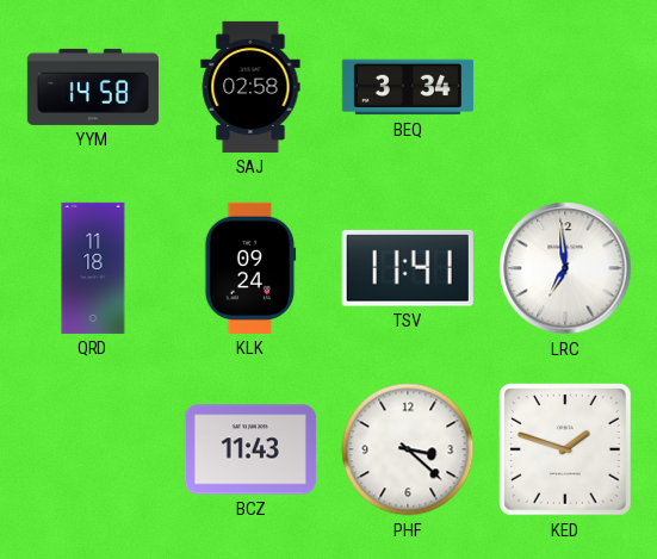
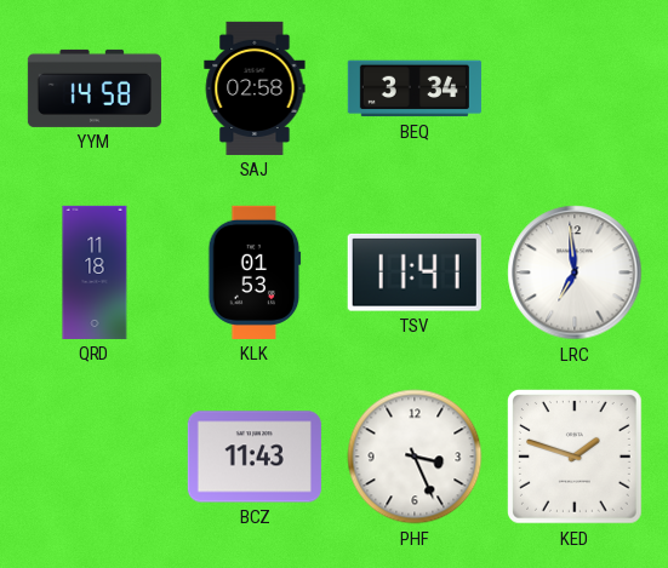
KLK: 09:24 -> 01:53
PHF: 3:22 -> 3:26
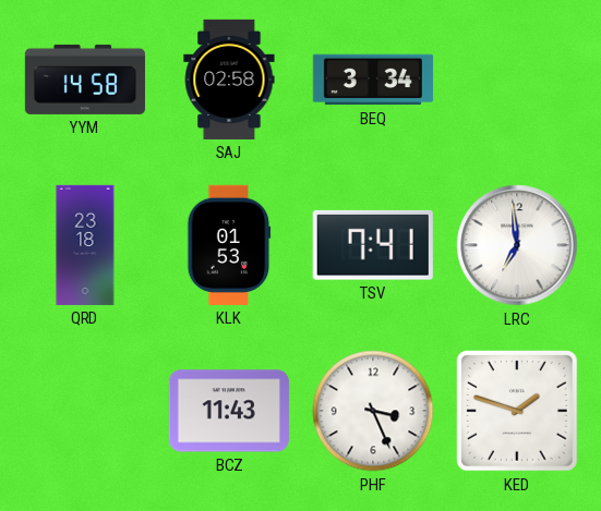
QRD: 11:18 -> 23:18
TSV: 11:41 -> 7:41
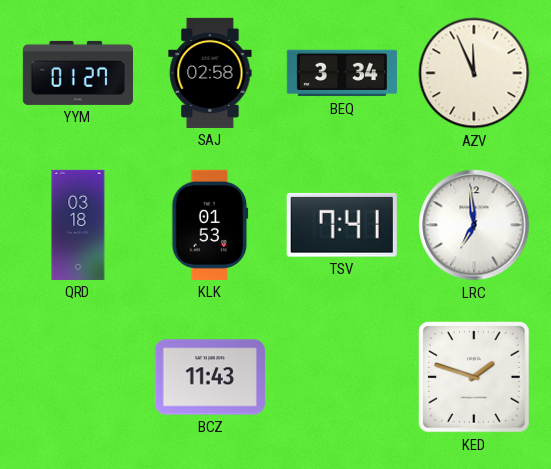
YYM: 14:58 -> 01:27
AZV: none -> 11:56
QRD: 23:18 -> 03:18
PHF: 3:26 -> none
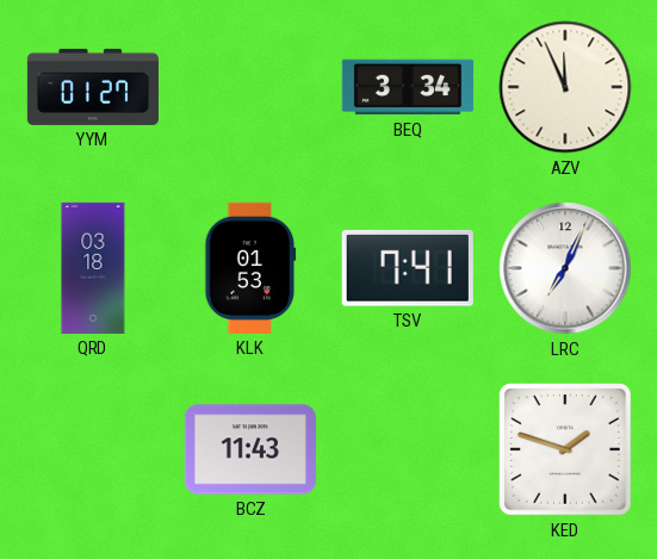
SAJ: 02:58 -> none
LRC: 6:59 -> 7:04
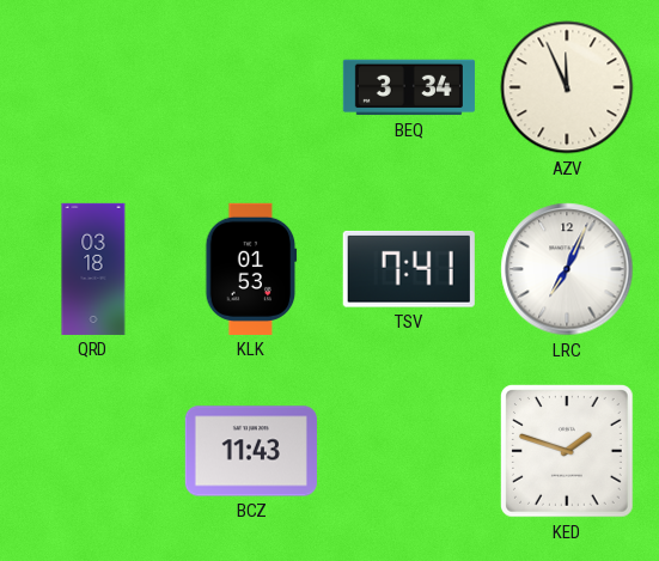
YYM: 01:27 -> none
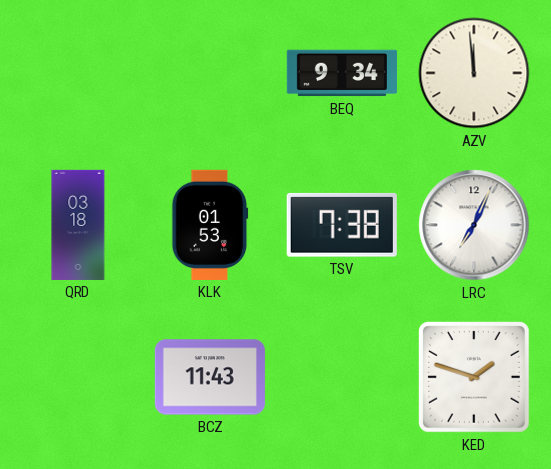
BEQ: 3:34 -> 9:34
AZV: 11:56 -> 11:59
TSV: 7:41 -> 7:38
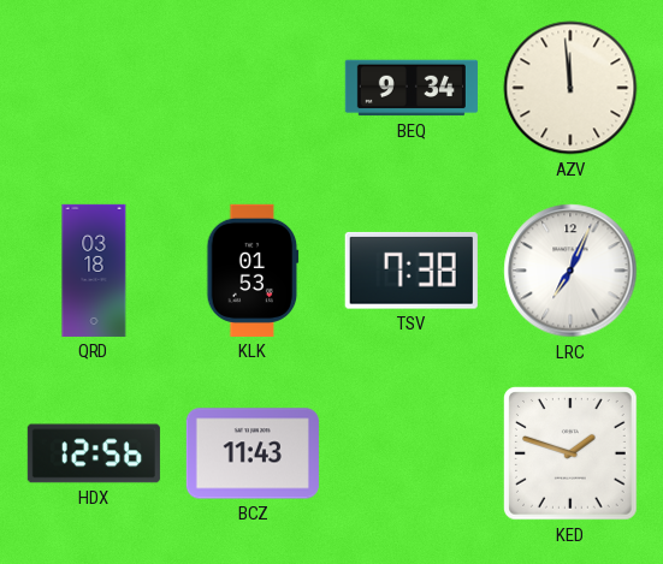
HDX: none -> 12:56
